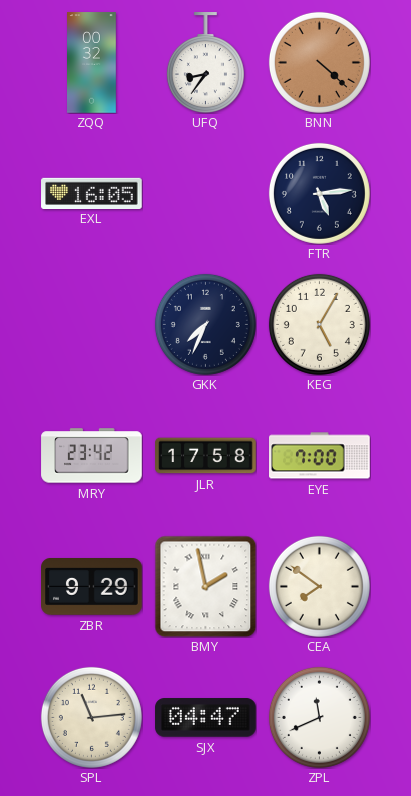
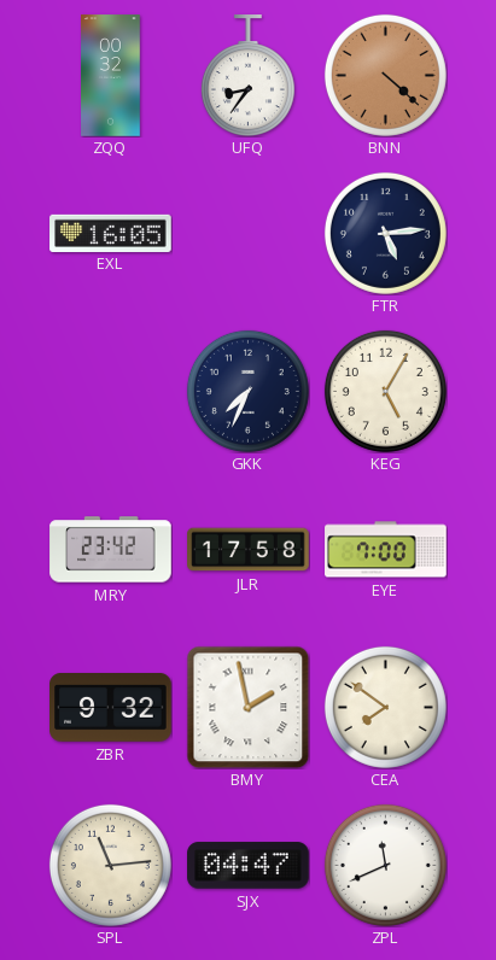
ZBR: 9:29 -> 9:32
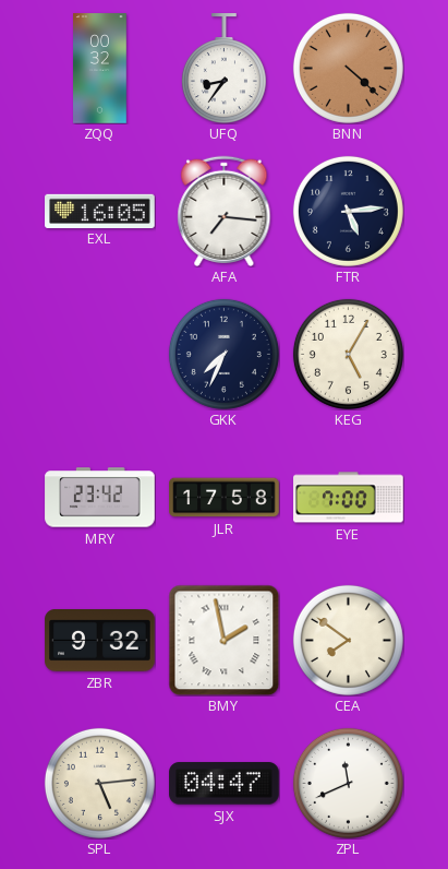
AFA: none -> 7:16
SPL: 11:14 -> 5:14
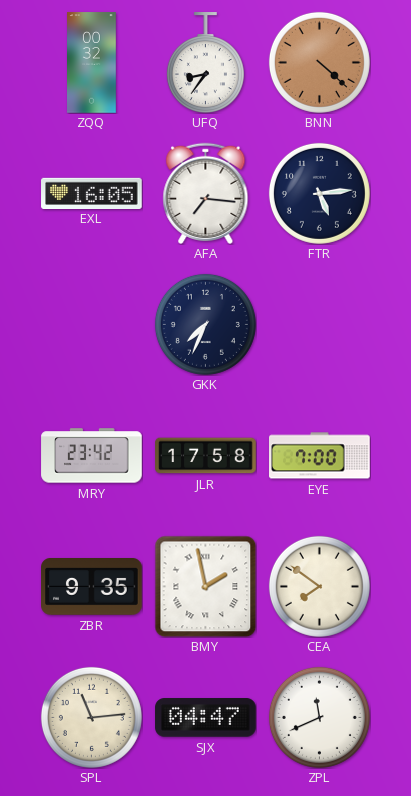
KEG: 5:05 -> none
ZBR: 9:32 -> 9:35
SPL: 5:14 -> 11:14
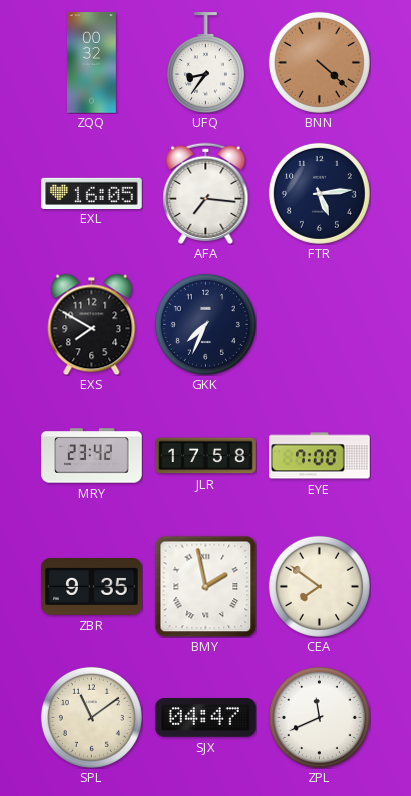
EXS: none -> 7:50
SPL: 11:14 -> 11:09
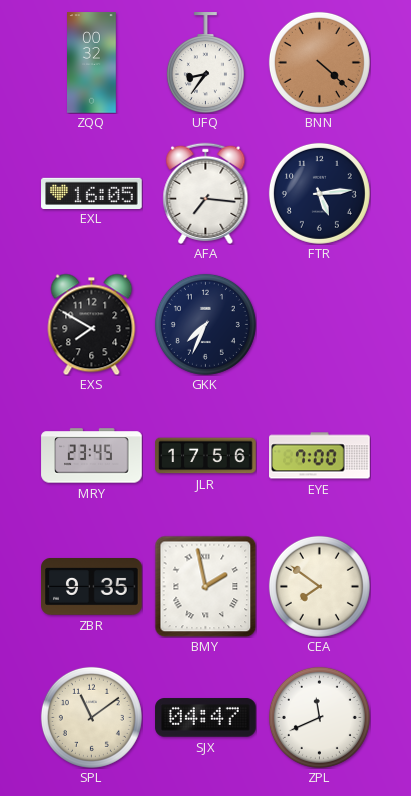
MRY: 23:42 -> 23:45
JLR: 17:58 -> 17:56
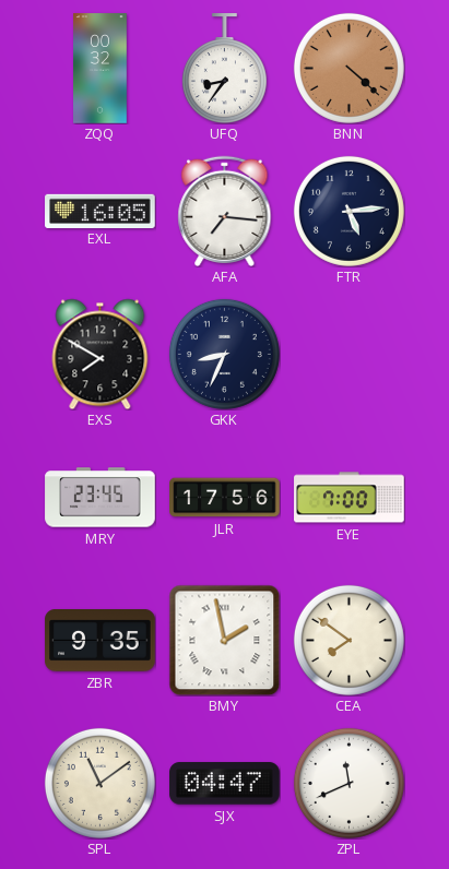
GKK: 7:34 -> 8:34
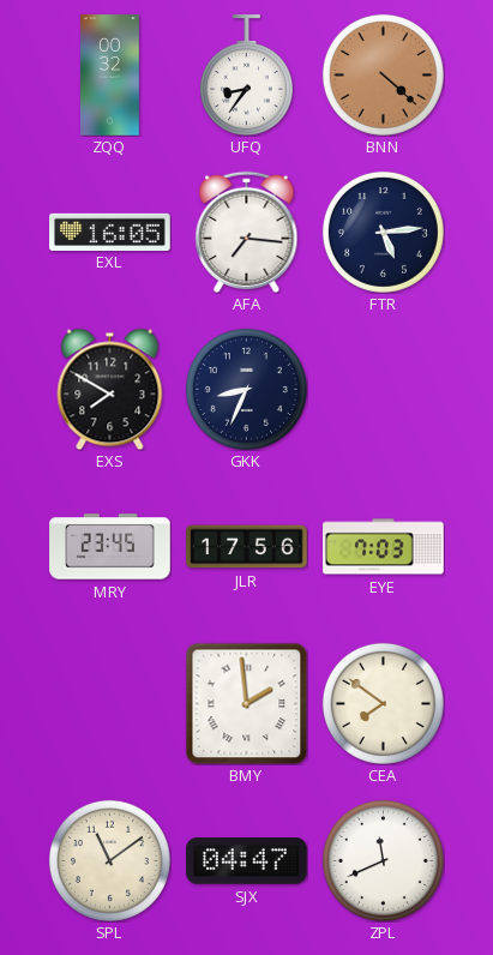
EYE: 7:00 -> 7:03
ZBR: 9:35 -> none
BMY: 1:58 -> 1:59
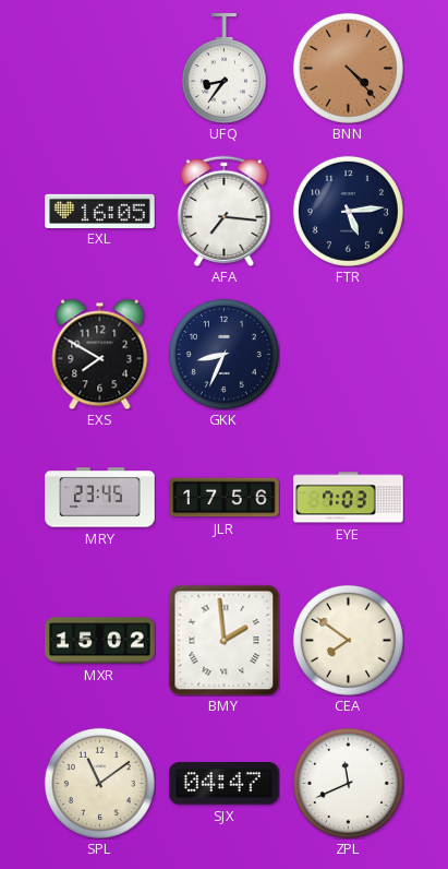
ZQQ: 00:32 -> none
BNN: 4:22 -> 4:23
MXR: none -> 15:02
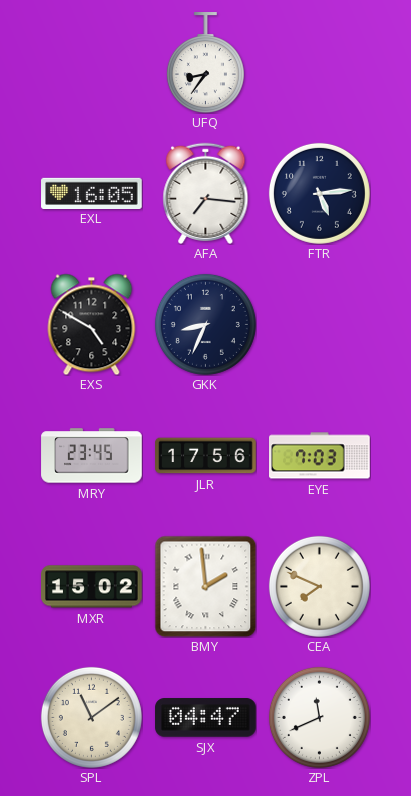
BNN: 4:23 -> none
EXS: 7:50 -> 4:50
CEA: 7:51 -> 7:49
